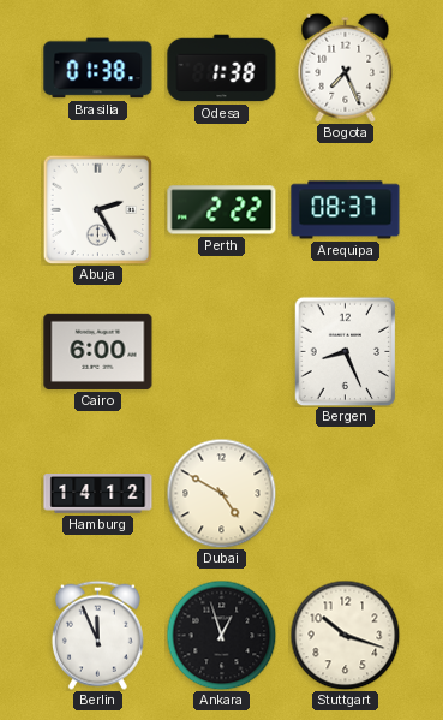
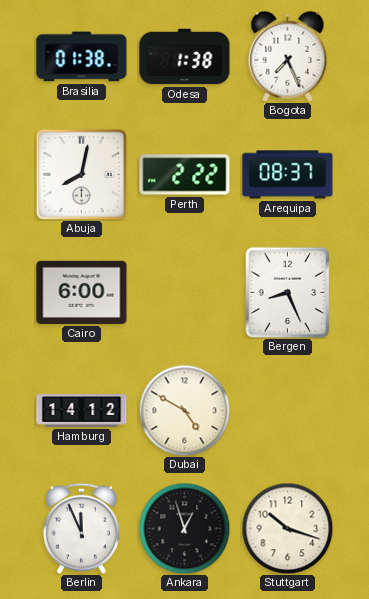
Abuja: 2:25 -> 8:02
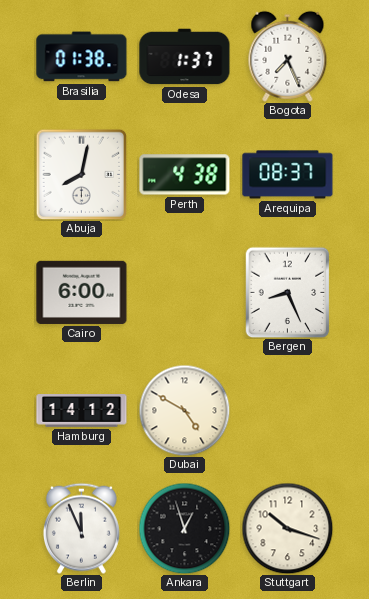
Odesa: 1:38 -> 1:37
Perth: 2:22 -> 4:38
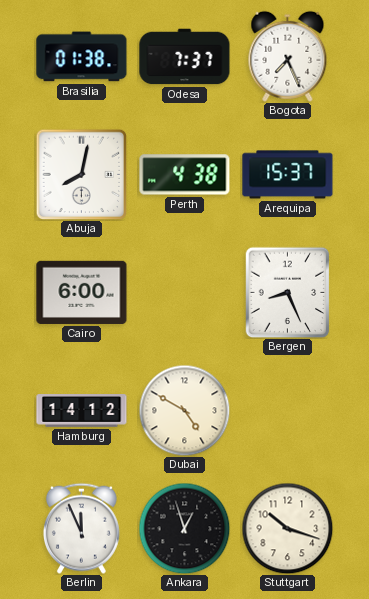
Odesa: 1:37 -> 7:37
Arequipa: 08:37 -> 15:37
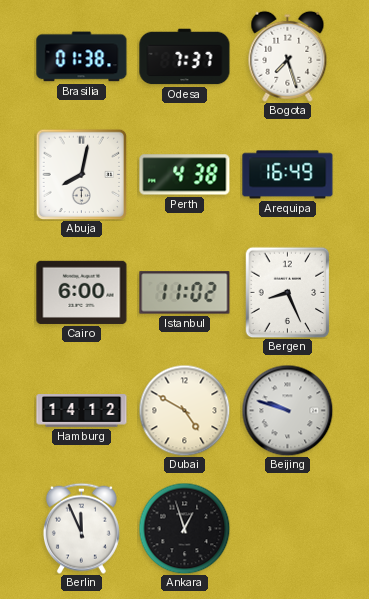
Bogota: 7:26 -> 7:27
Arequipa: 15:37 -> 16:49
Istanbul: none -> 11:02
Beijing: none -> 9:48
Stuttgart: 10:18 -> none
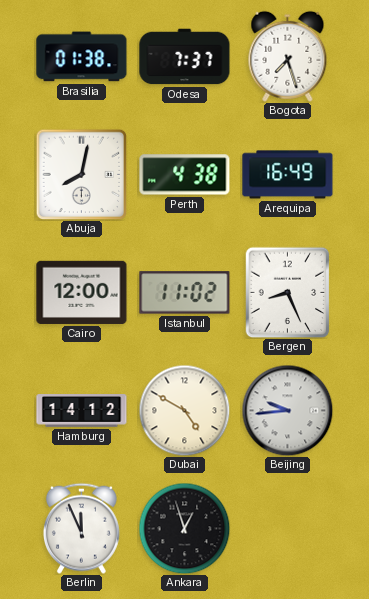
Cairo: 6:00 -> 12:00
Beijing: 9:48 -> 9:44
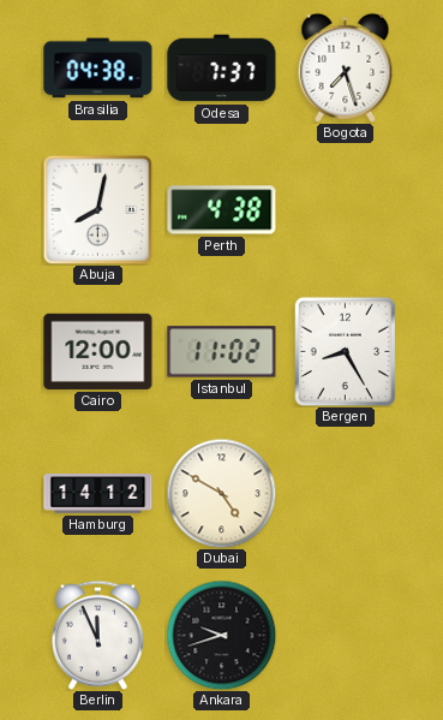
Brasilia: 01:38 -> 04:38
Arequipa: 16:49 -> none
Bergen: 8:26 -> 8:25
Beijing: 9:44 -> none
Ankara: 12:57 -> 9:42
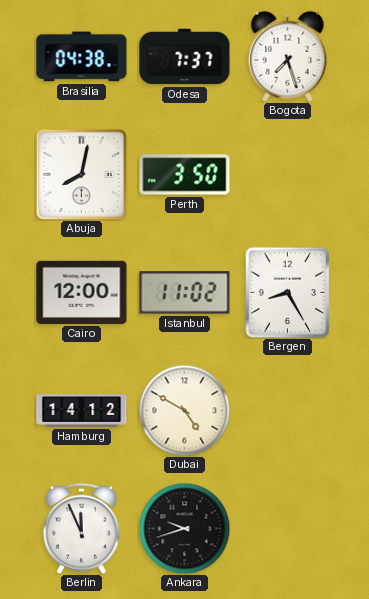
Perth: 4:38 -> 3:50
